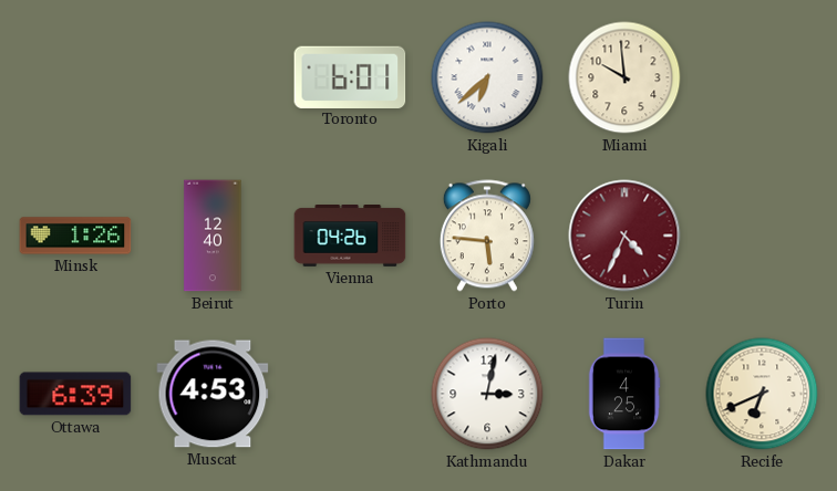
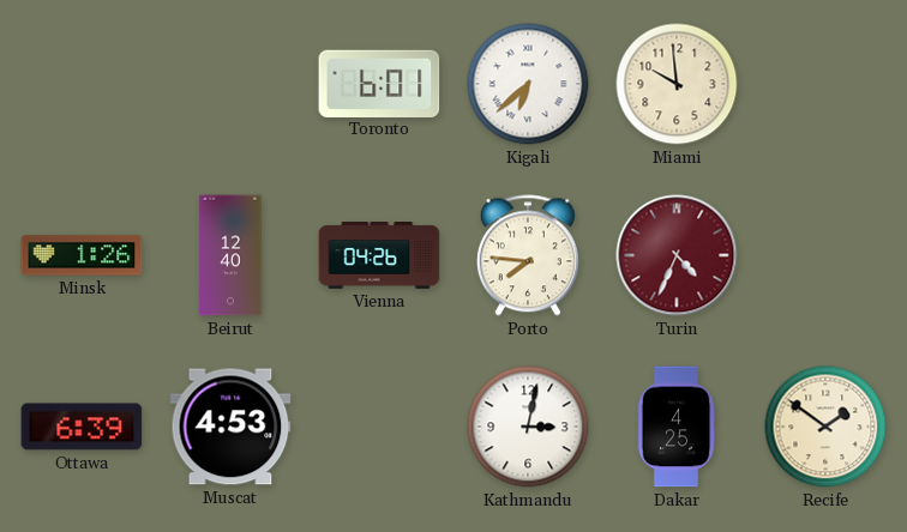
Porto: 5:46 -> 7:46
Recife: 6:41 -> 1:51
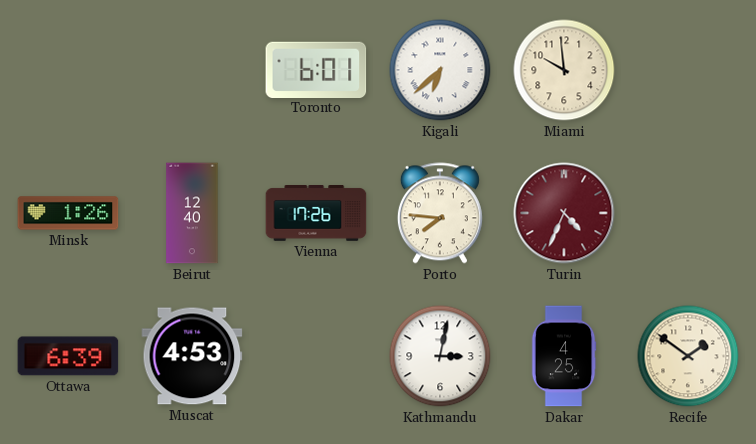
Vienna: 04:26 -> 17:26
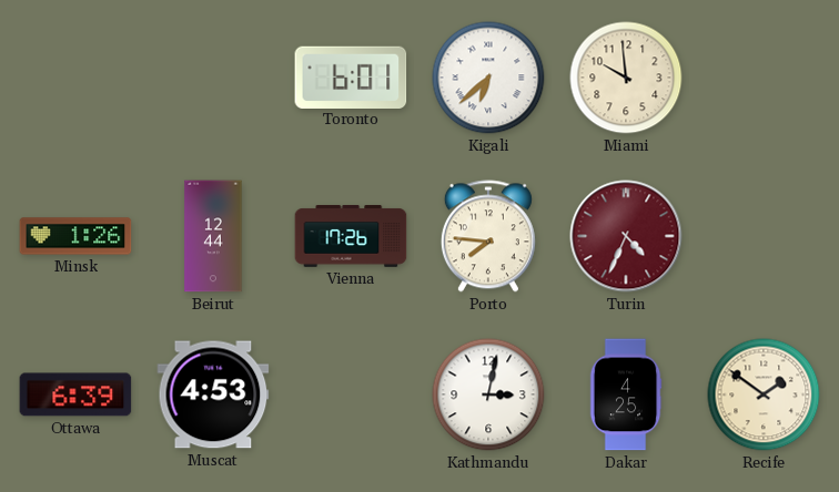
Beirut: 12:40 -> 12:44
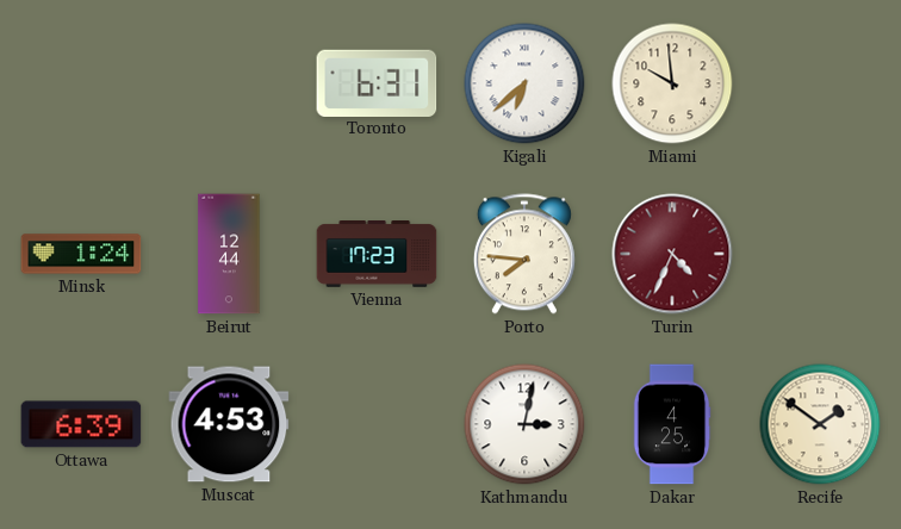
Toronto: 6:01 -> 6:31
Minsk: 1:26 -> 1:24
Vienna: 17:26 -> 17:23
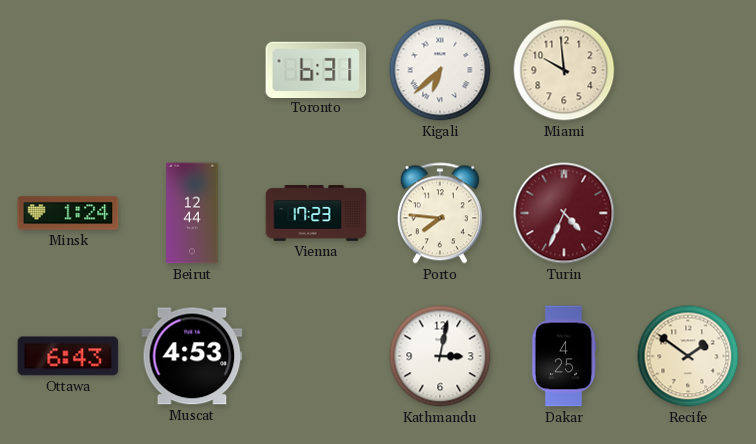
Ottawa: 6:39 -> 6:43
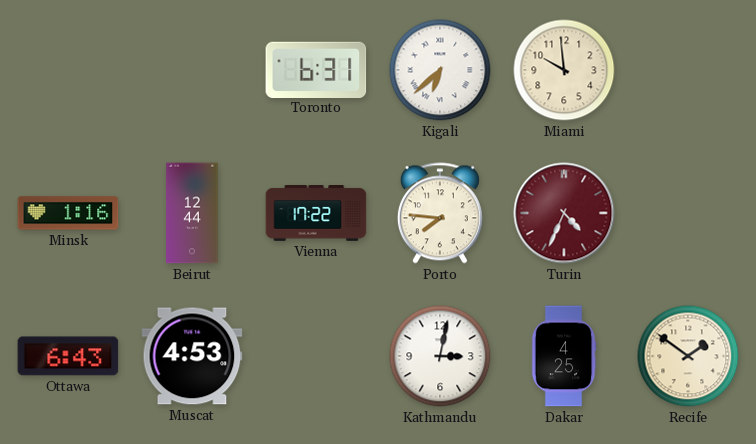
Minsk: 1:24 -> 1:16
Vienna: 17:23 -> 17:22
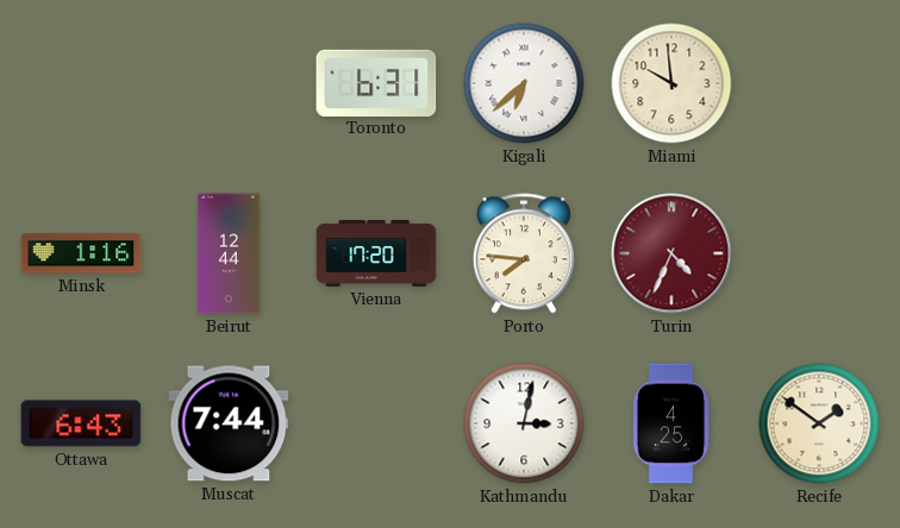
Vienna: 17:22 -> 17:20
Muscat: 4:53 -> 7:44
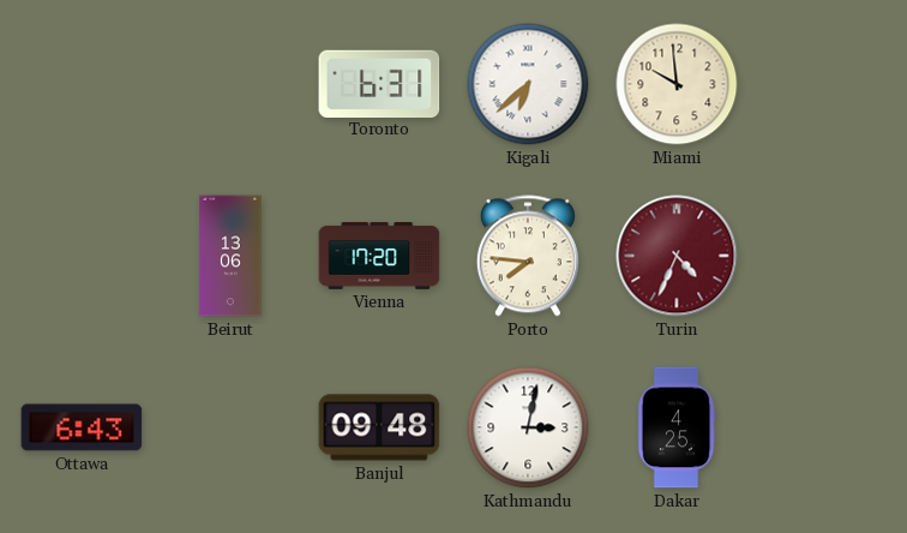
Minsk: 1:16 -> none
Beirut: 12:44 -> 13:06
Muscat: 7:44 -> none
Banjul: none -> 09:48
Recife: 1:51 -> none
